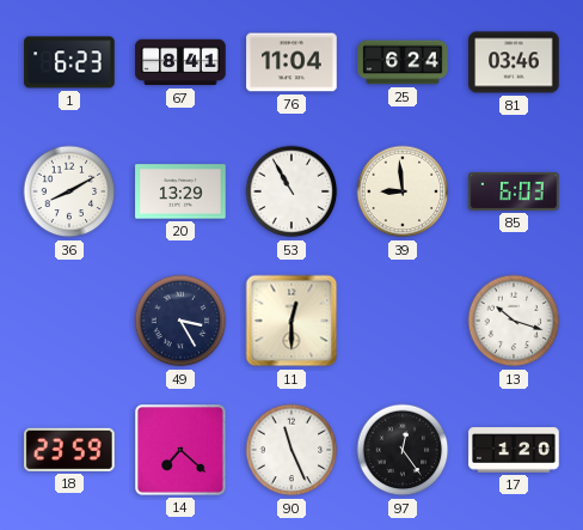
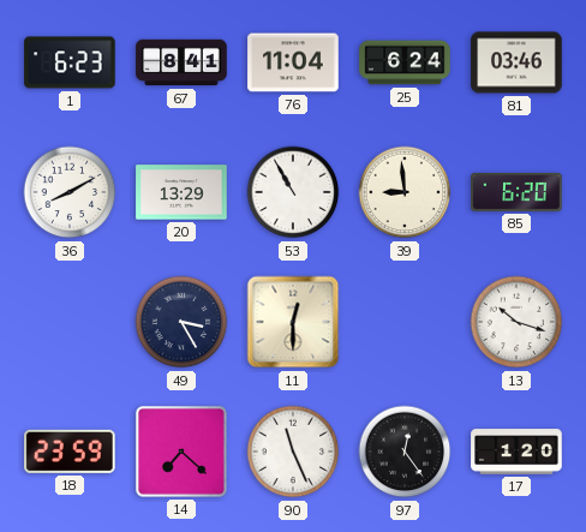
85: 6:03 -> 6:20
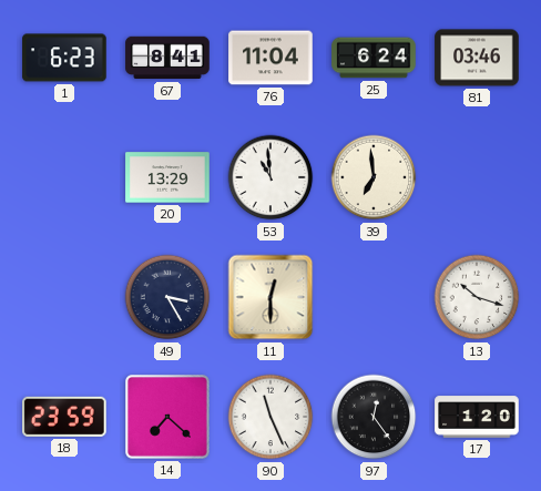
36: 8:10 -> none
53: 10:55 -> 10:59
39: 8:59 -> 6:59
85: 6:20 -> none
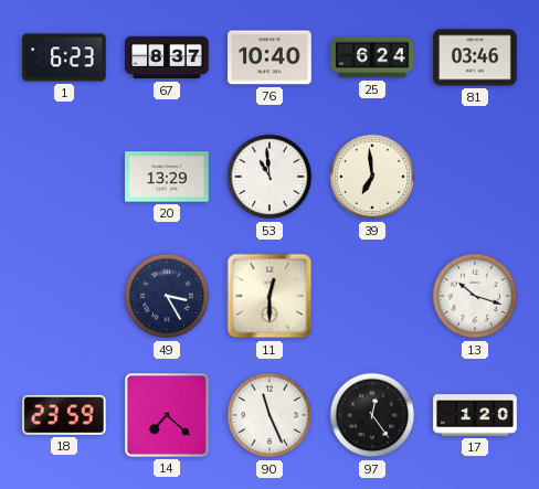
67: 8:41 -> 8:37
76: 11:04 -> 10:40
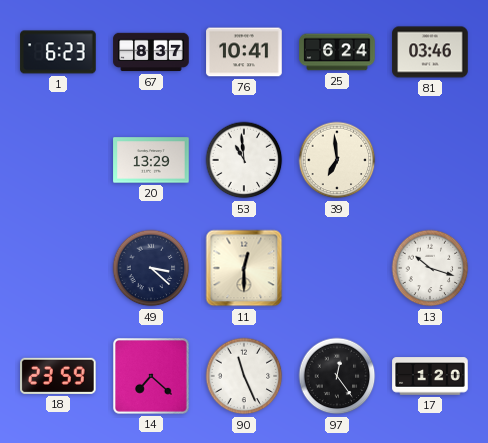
76: 10:40 -> 10:41
49: 3:25 -> 3:22
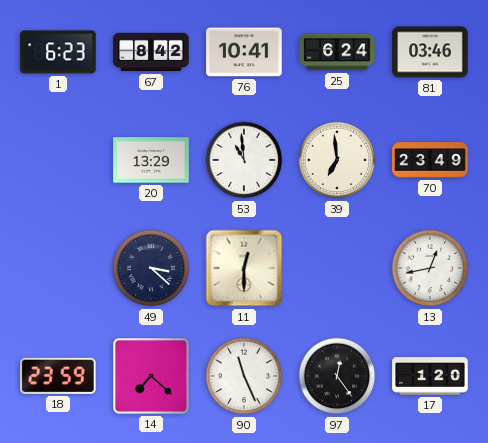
67: 8:37 -> 8:42
70: none -> 23:49
13: 10:18 -> 12:43
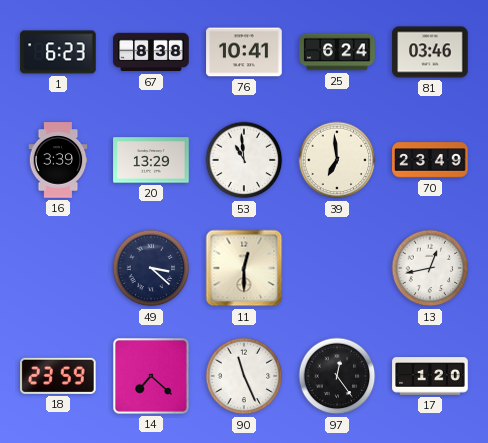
67: 8:42 -> 8:38
16: none -> 3:39
